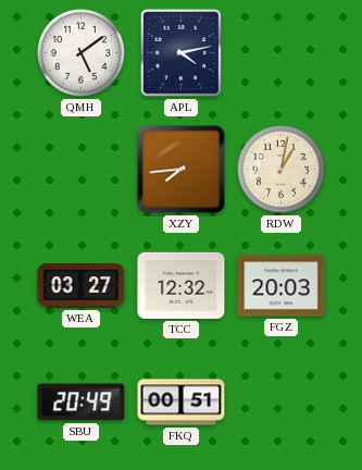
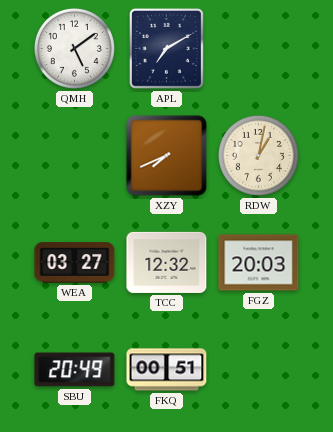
APL: 4:13 -> 7:10
XZY: 7:44 -> 7:41
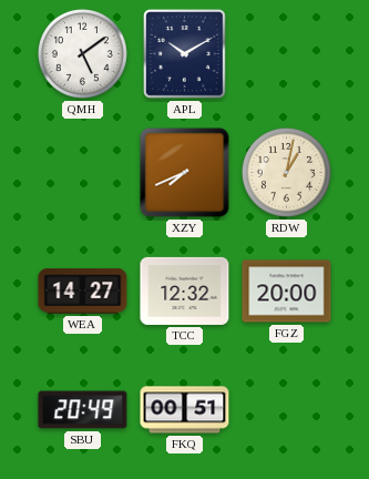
APL: 7:10 -> 10:10
WEA: 03:27 -> 14:27
FGZ: 20:03 -> 20:00
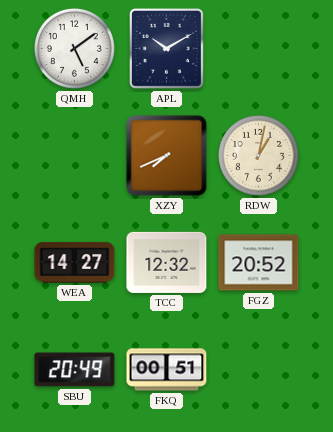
FGZ: 20:00 -> 20:52
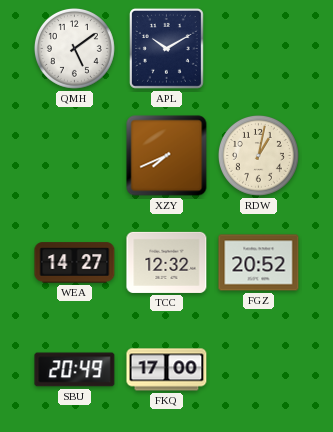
FKQ: 00:51 -> 17:00
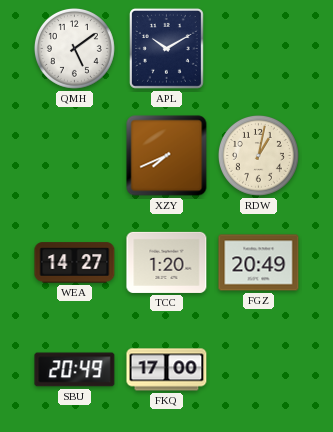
TCC: 12:32 -> 1:20
FGZ: 20:52 -> 20:49
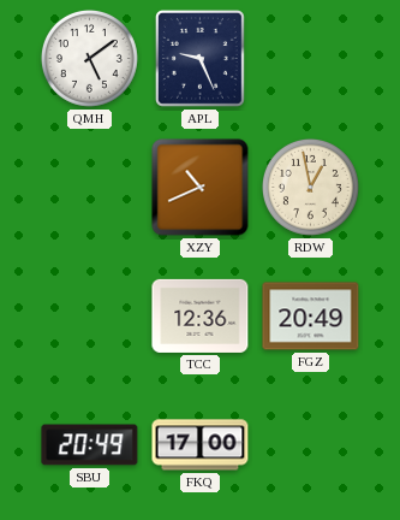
APL: 10:10 -> 9:26
XZY: 7:41 -> 10:41
RDW: 1:02 -> 12:58
WEA: 14:27 -> none
TCC: 1:20 -> 12:36
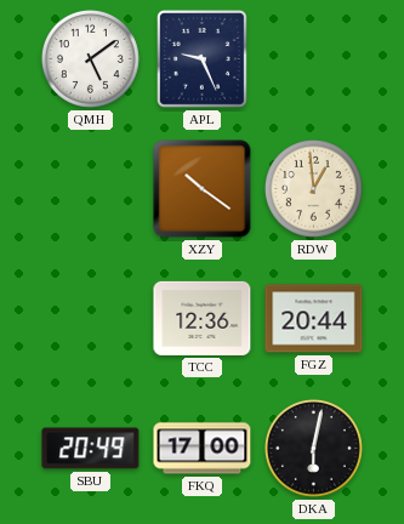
XZY: 10:41 -> 10:21
RDW: 12:58 -> 12:59
FGZ: 20:49 -> 20:44
DKA: none -> 6:02
